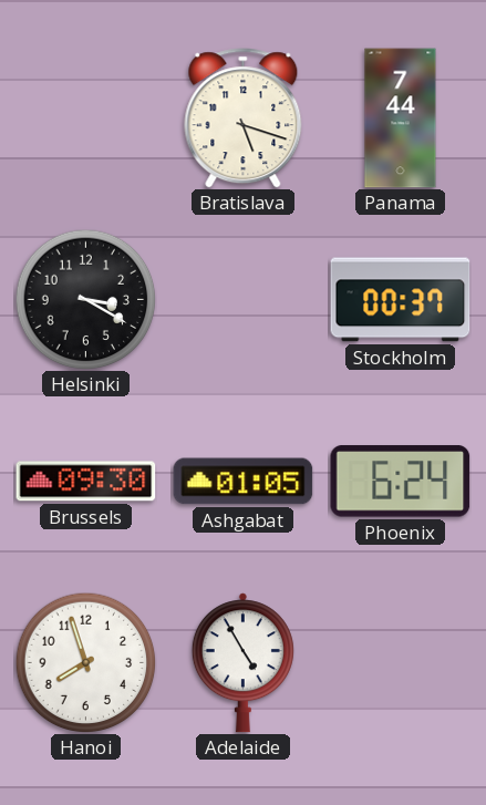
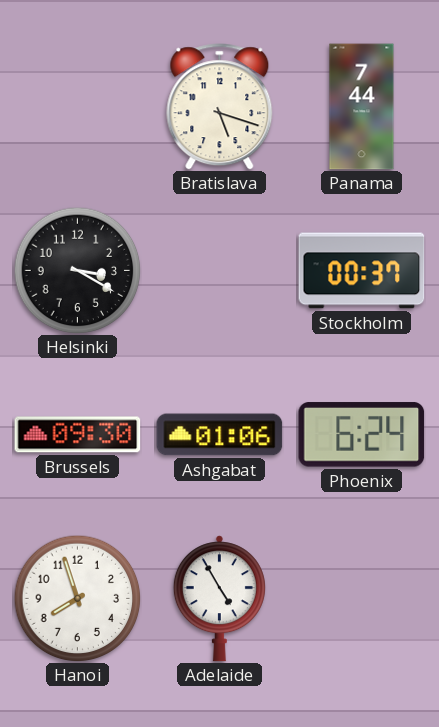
Ashgabat: 01:05 -> 01:06
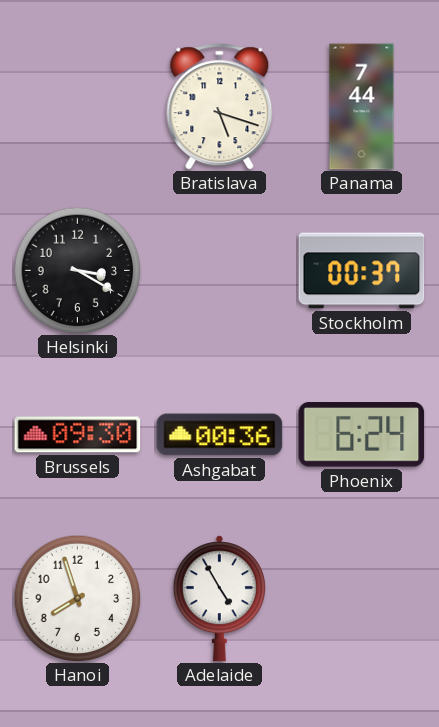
Ashgabat: 01:06 -> 00:36
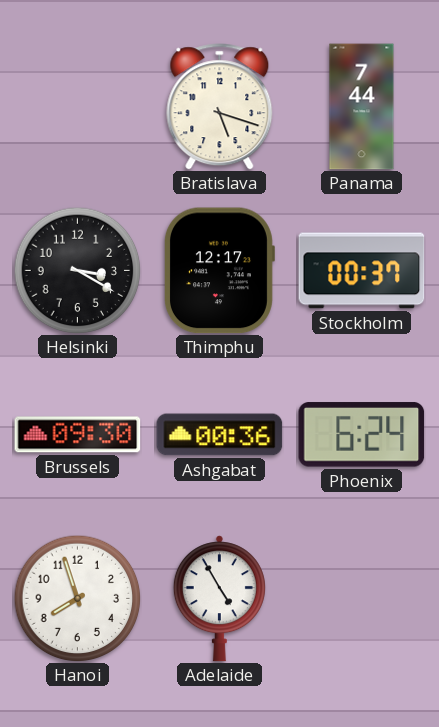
Thimphu: none -> 12:17
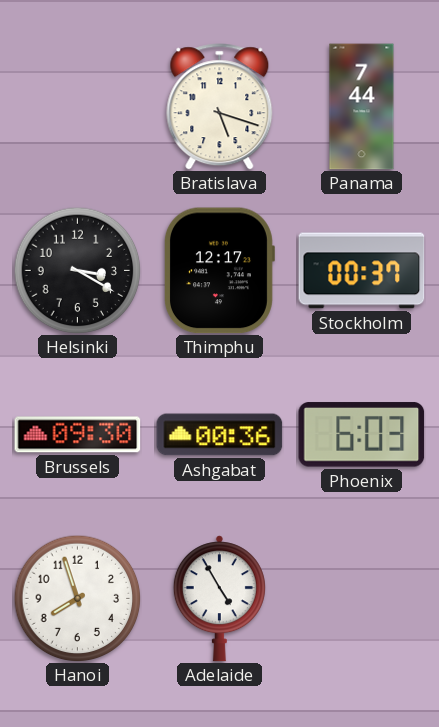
Phoenix: 6:24 -> 6:03
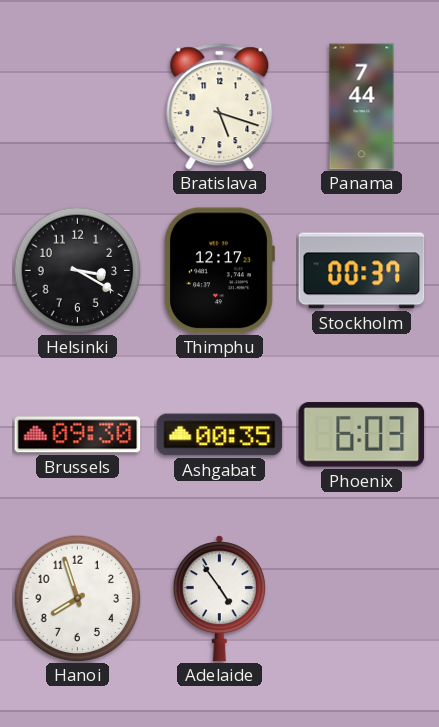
Ashgabat: 00:36 -> 00:35
Adelaide: 4:55 -> 4:54
